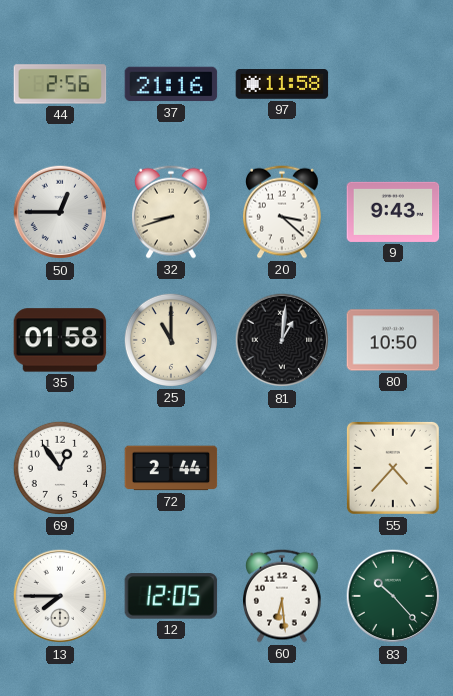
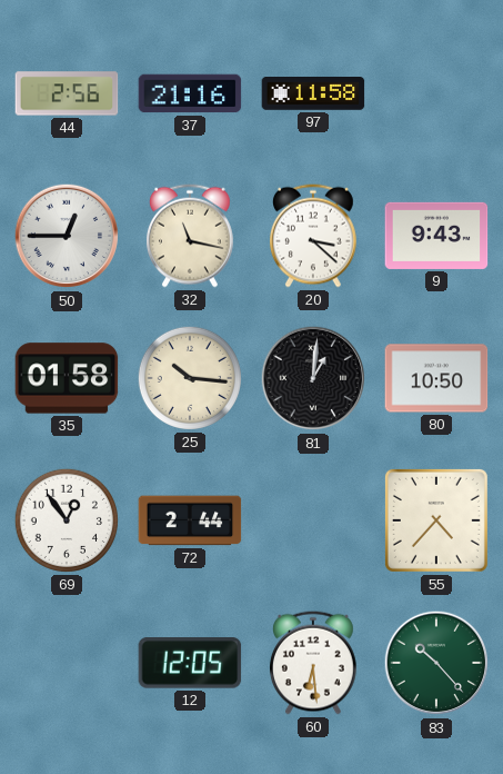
32: 8:42 -> 11:17
25: 11:00 -> 10:16
13: 7:45 -> none
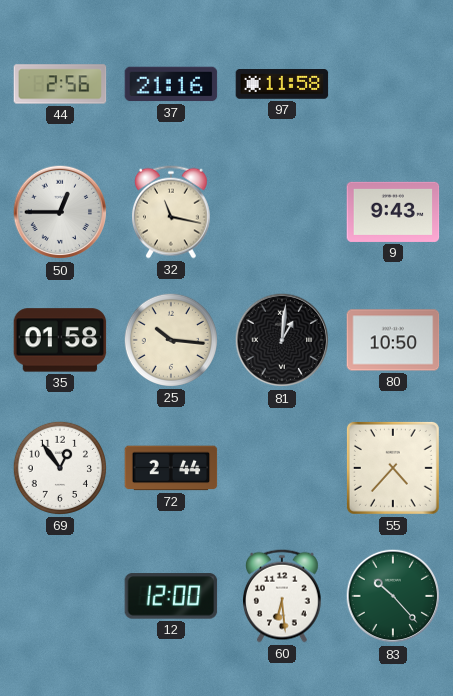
20: 3:22 -> none
12: 12:05 -> 12:00
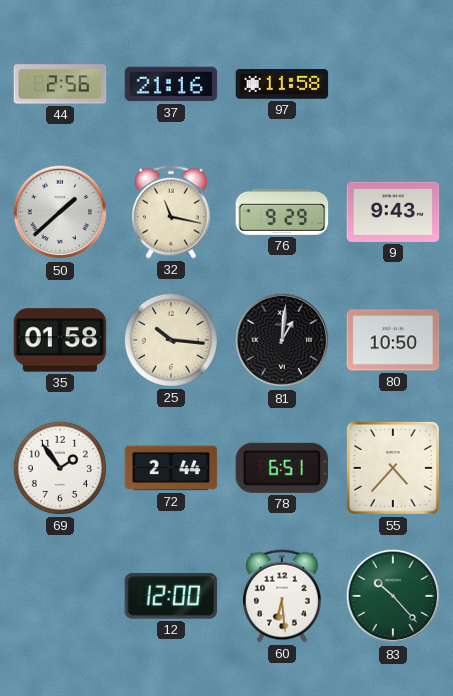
50: 12:45 -> 1:38
76: none -> 9:29
69: 12:54 -> 1:54
78: none -> 6:51
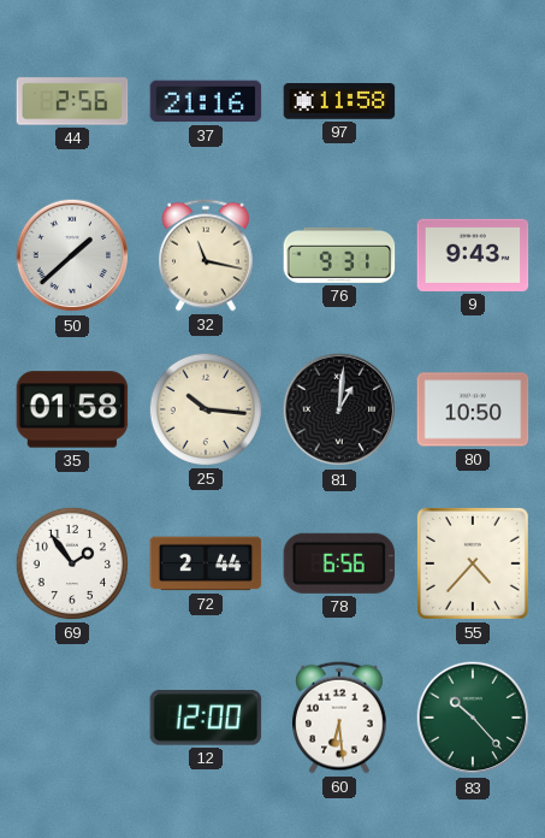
76: 9:29 -> 9:31
78: 6:51 -> 6:56
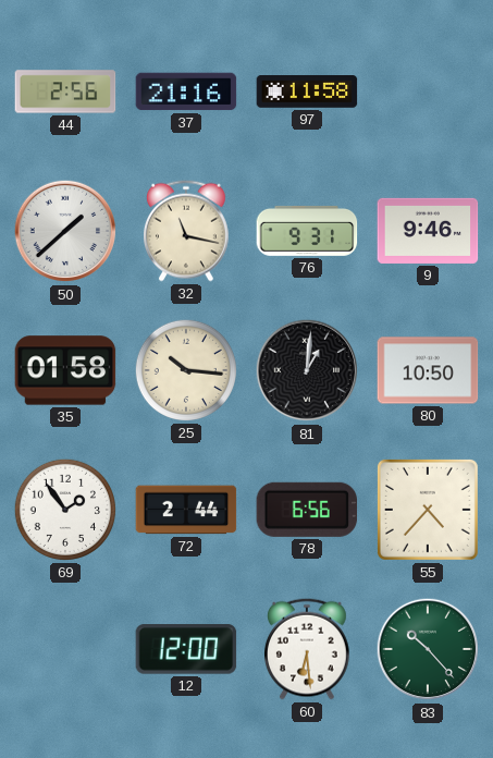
9: 9:43 -> 9:46
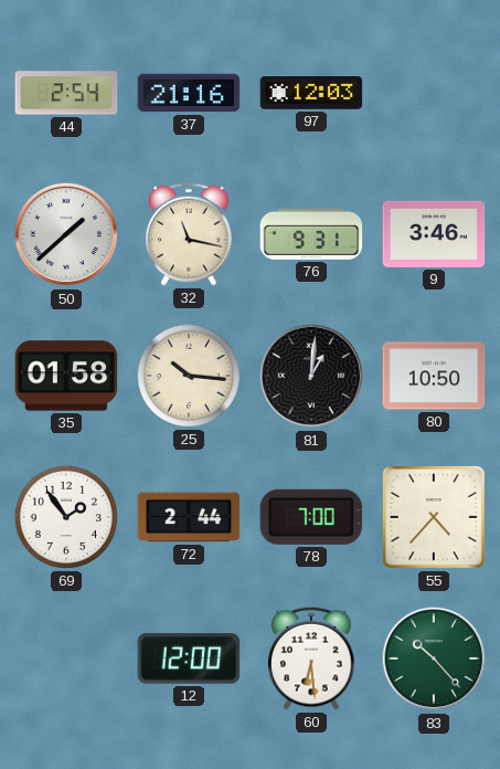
44: 2:56 -> 2:54
97: 11:58 -> 12:03
9: 9:46 -> 3:46
78: 6:56 -> 7:00
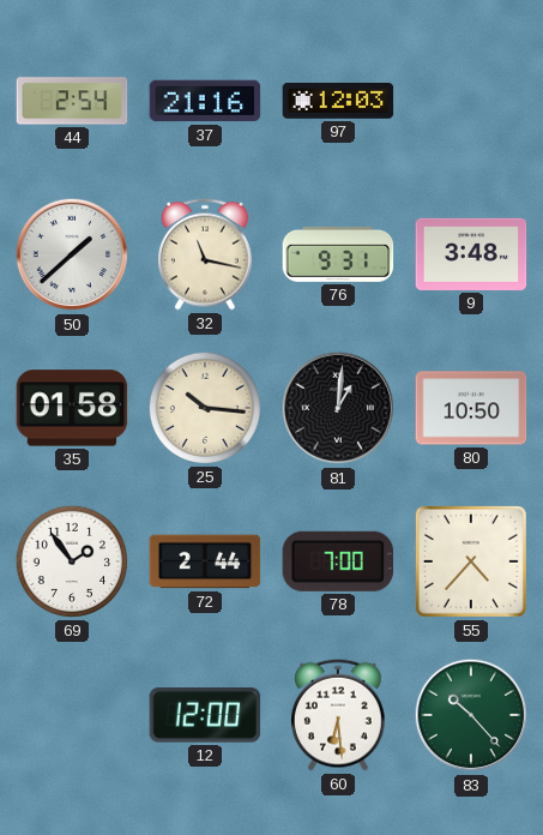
9: 3:46 -> 3:48
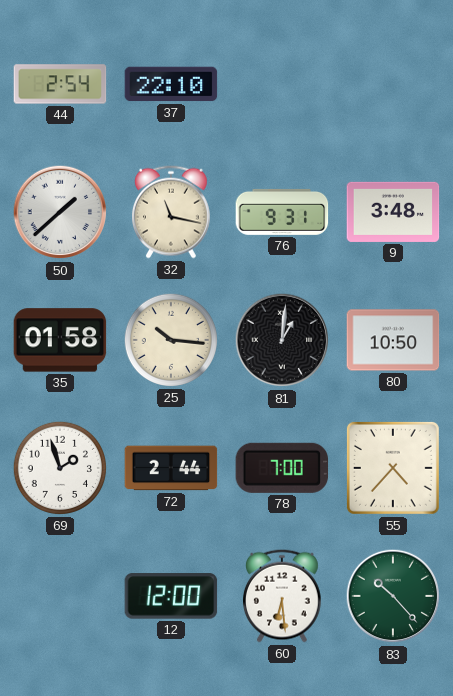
37: 21:16 -> 22:10
97: 12:03 -> none
69: 1:54 -> 1:57
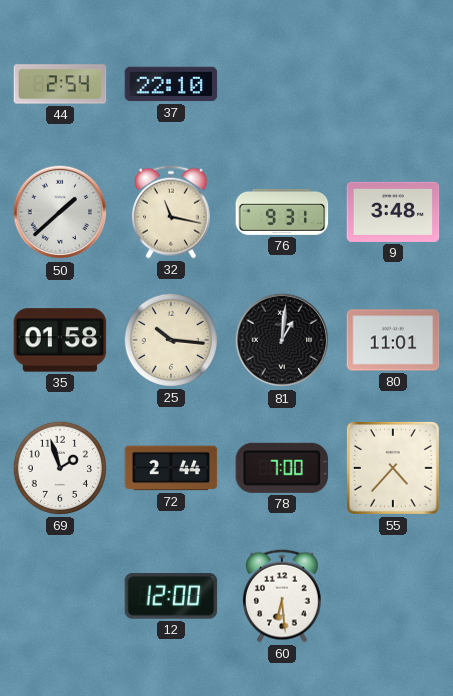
80: 10:50 -> 11:01
83: 10:23 -> none
